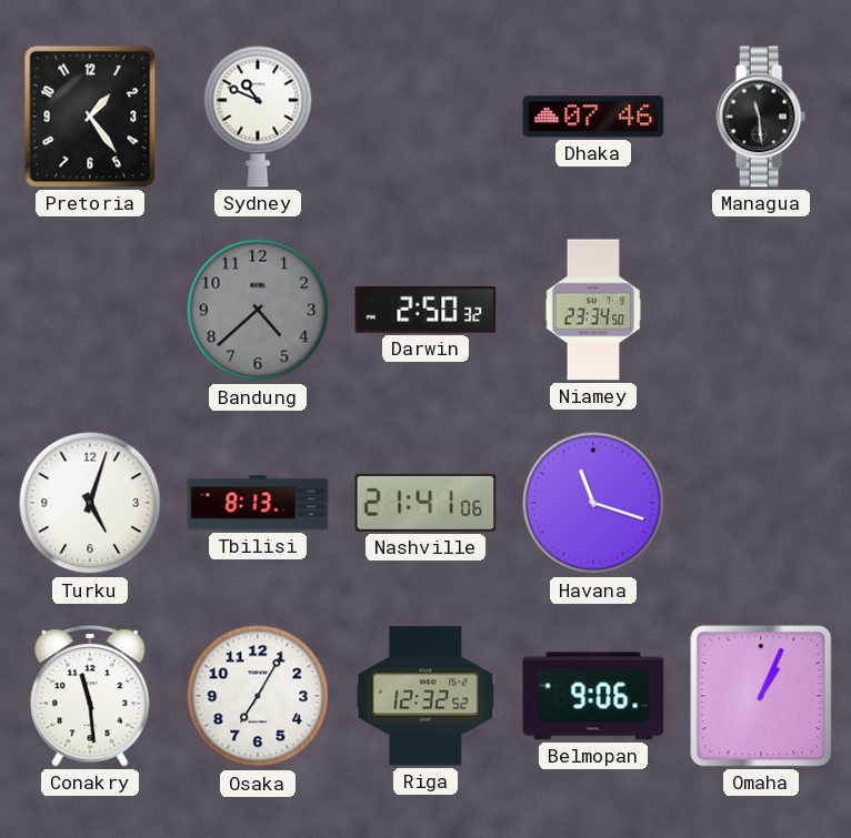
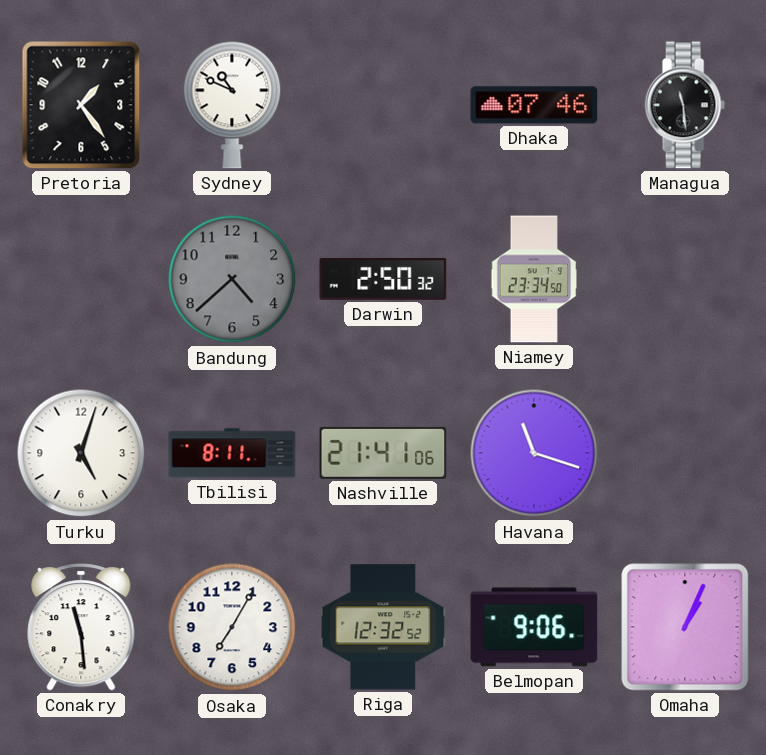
Tbilisi: 8:13 -> 8:11
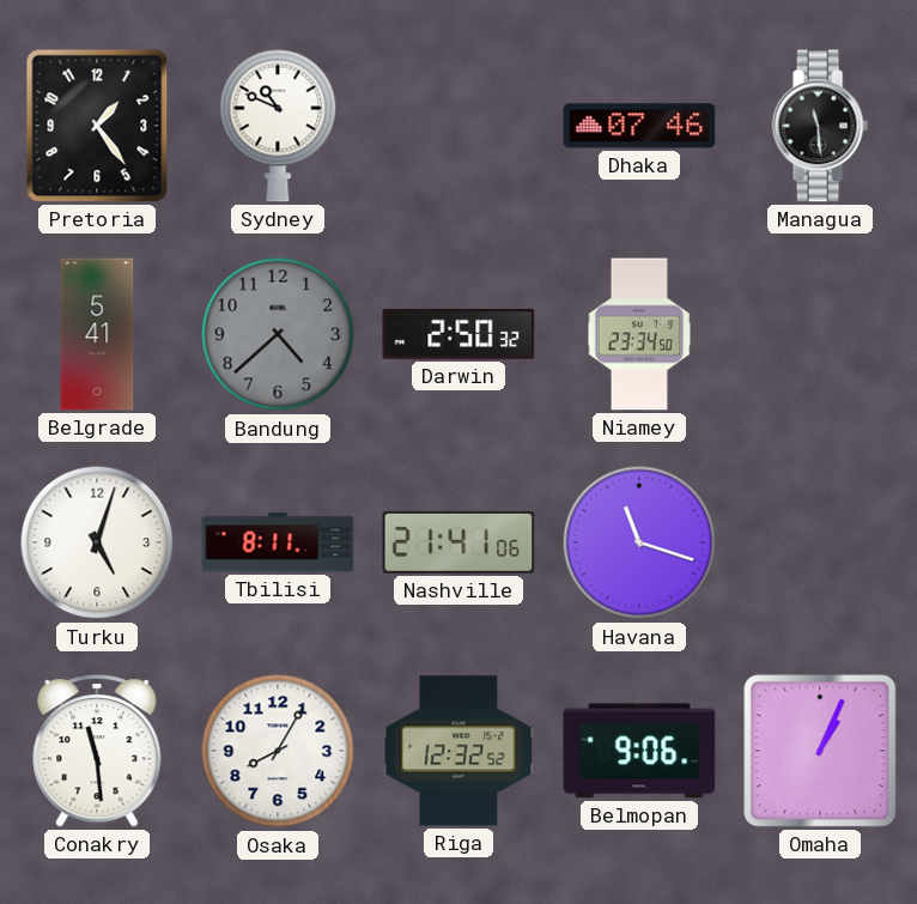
Belgrade: none -> 5:41
Osaka: 7:05 -> 8:05
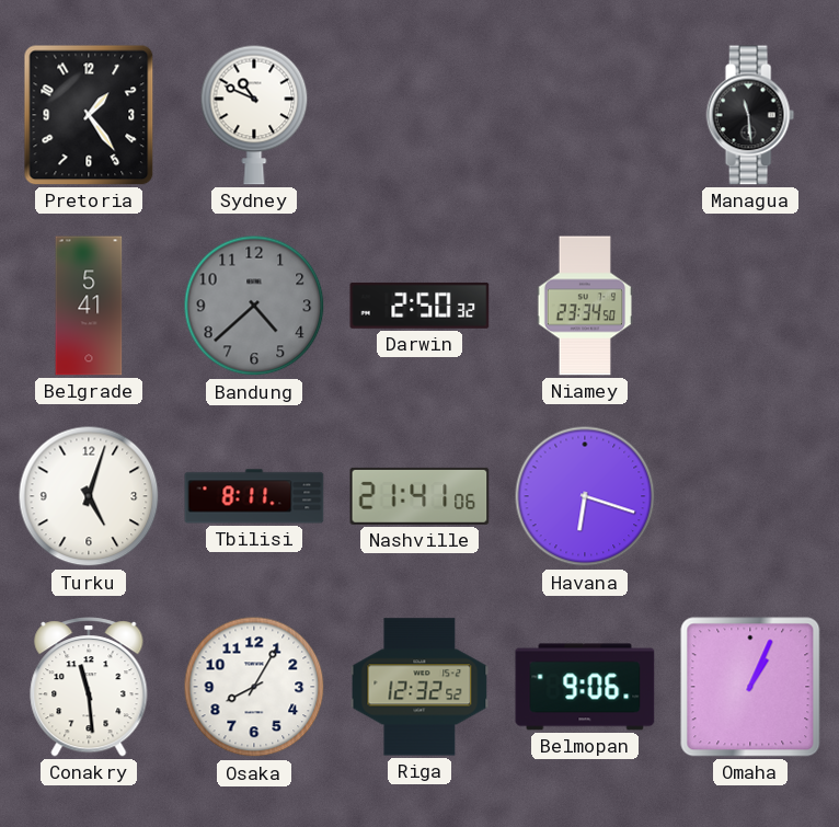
Dhaka: 07:46 -> none
Havana: 11:18 -> 6:18
